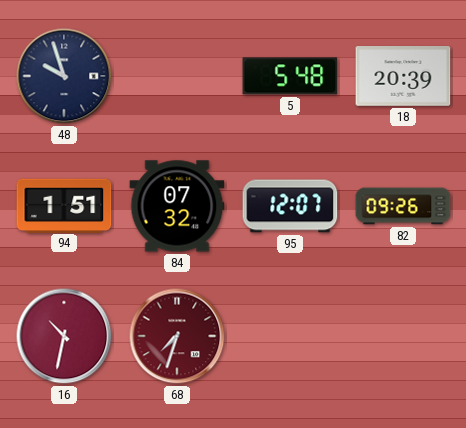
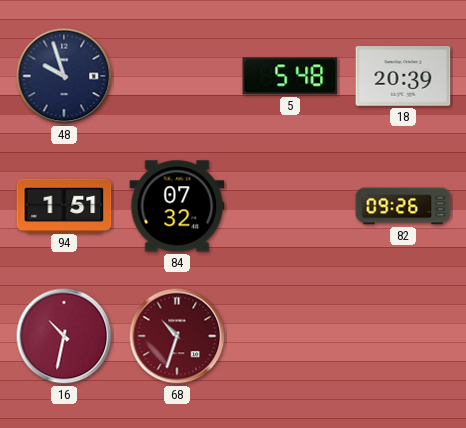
95: 12:07 -> none
68: 7:33 -> 10:33
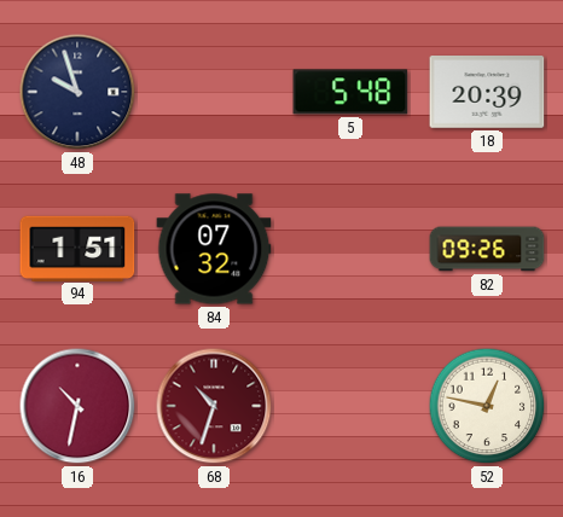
52: none -> 12:47
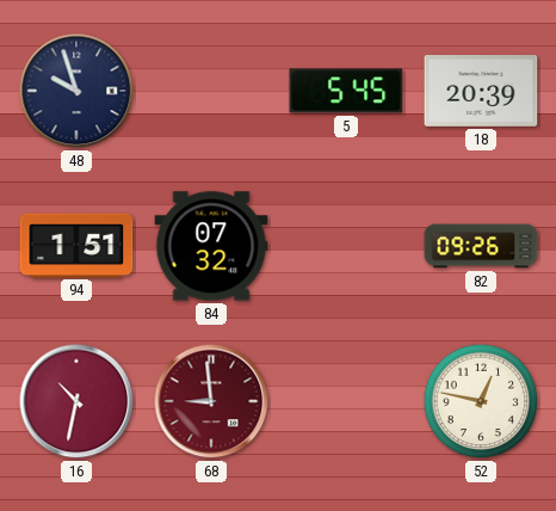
5: 5:48 -> 5:45
68: 10:33 -> 8:59
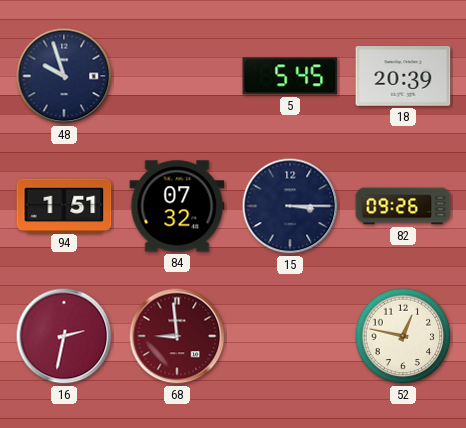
15: none -> 3:15
16: 10:32 -> 2:32
